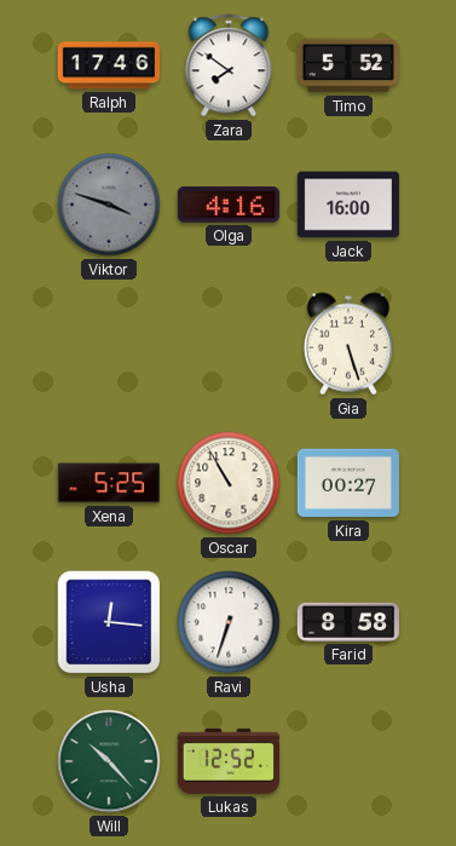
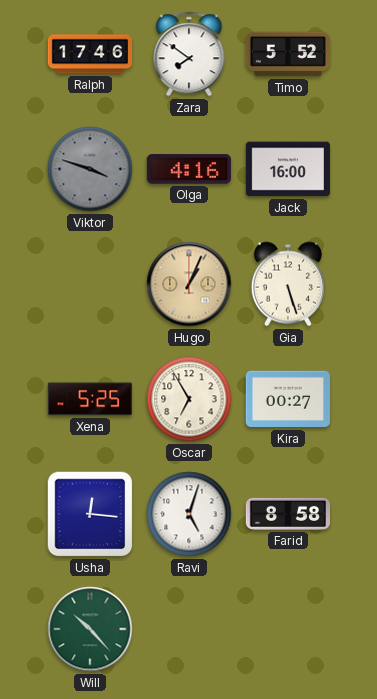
Hugo: none -> 1:04
Oscar: 10:55 -> 6:55
Ravi: 6:33 -> 5:03
Lukas: 12:52 -> none
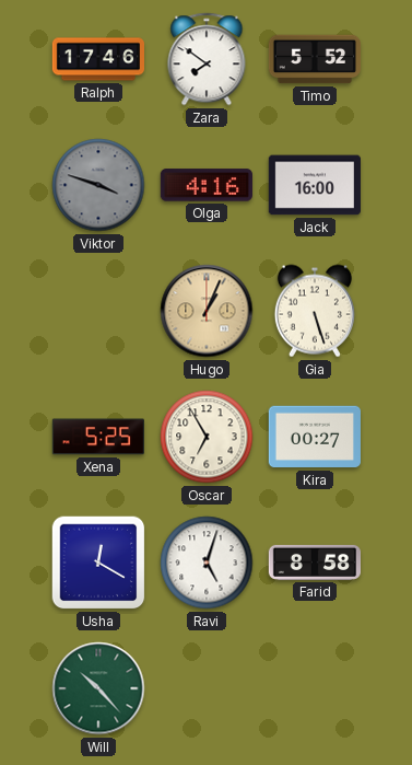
Usha: 12:16 -> 12:20
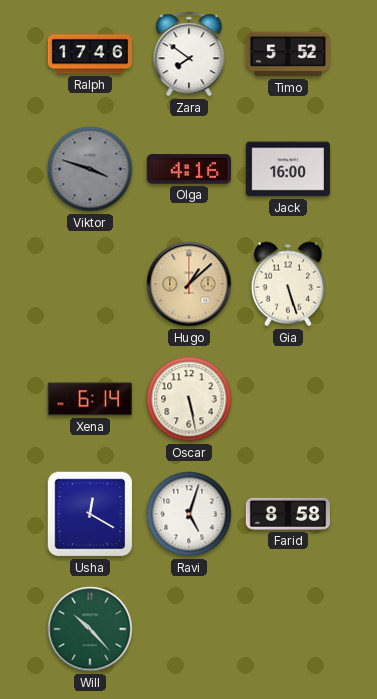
Hugo: 1:04 -> 1:08
Xena: 5:25 -> 6:14
Oscar: 6:55 -> 5:28
Kira: 00:27 -> none
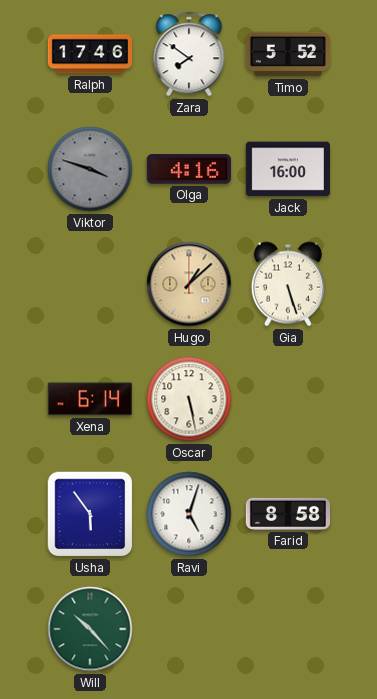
Usha: 12:20 -> 5:54
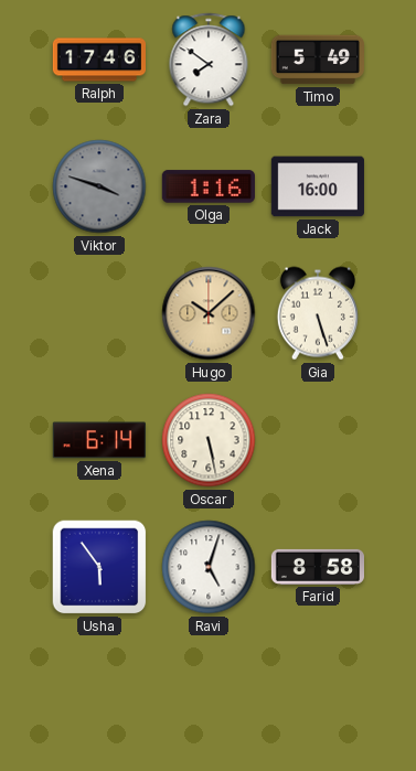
Timo: 5:52 -> 5:49
Olga: 4:16 -> 1:16
Hugo: 1:08 -> 10:08
Will: 10:23 -> none
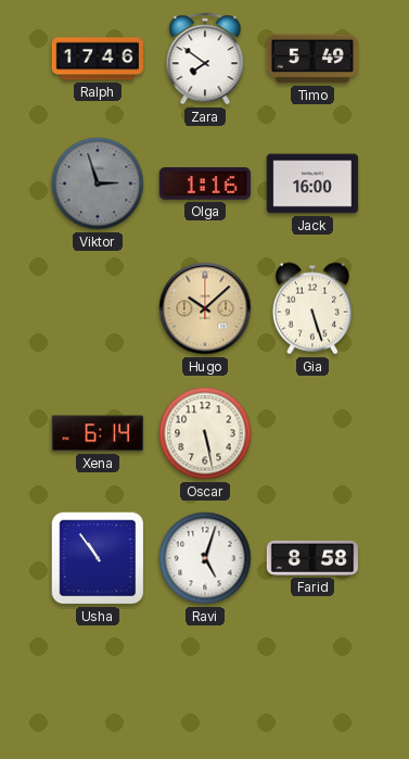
Viktor: 3:48 -> 2:57
Usha: 5:54 -> 10:54
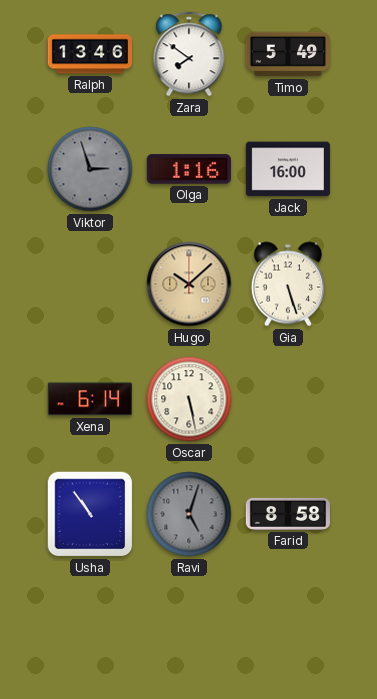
Ralph: 17:46 -> 13:46
Ravi dial: white -> grey
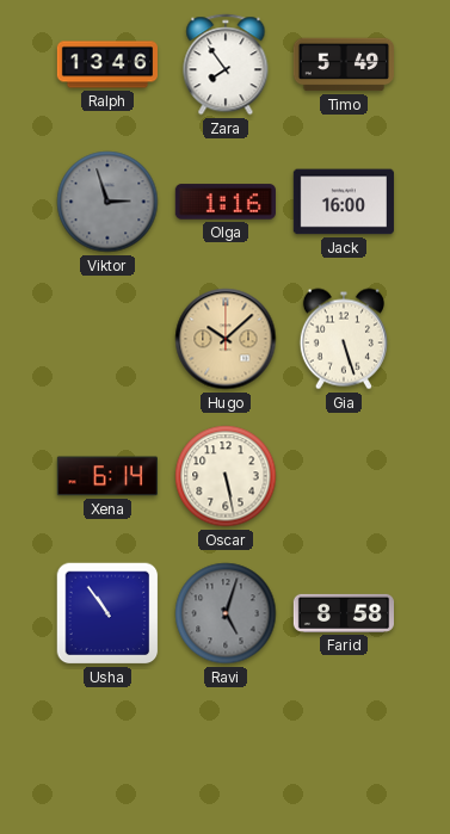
Zara: 7:51 -> 7:54
